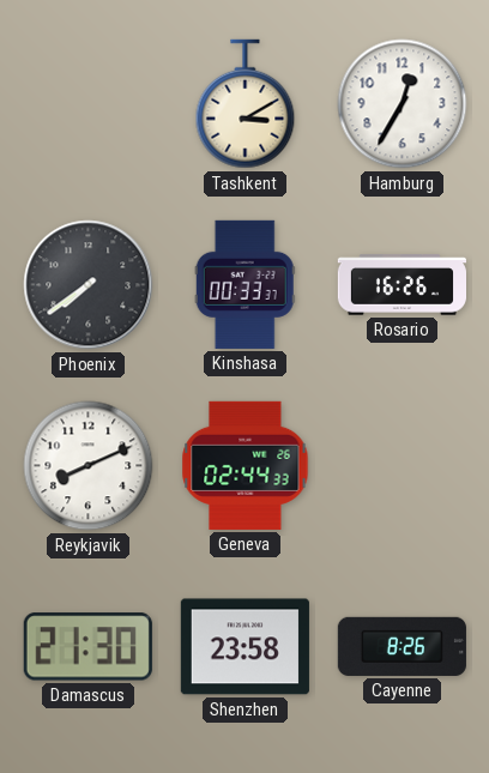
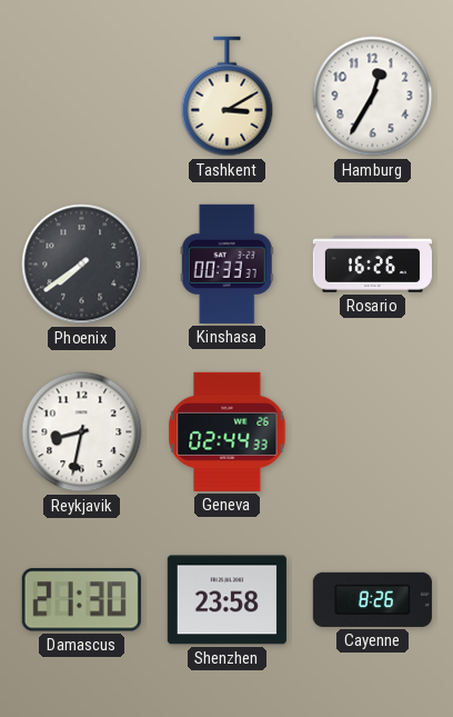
Reykjavik: 8:11 -> 8:32
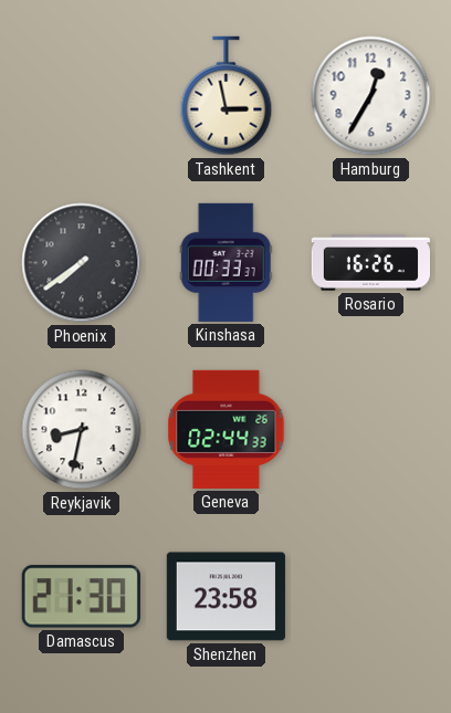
Tashkent: 3:10 -> 2:58
Cayenne: 8:26 -> none
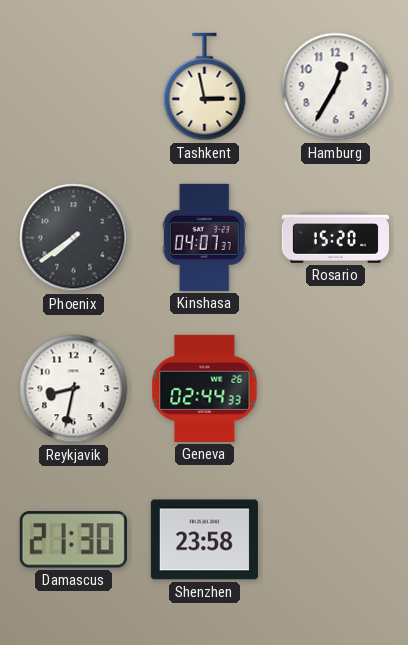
Kinshasa: 00:33 -> 04:07
Rosario: 16:26 -> 15:20
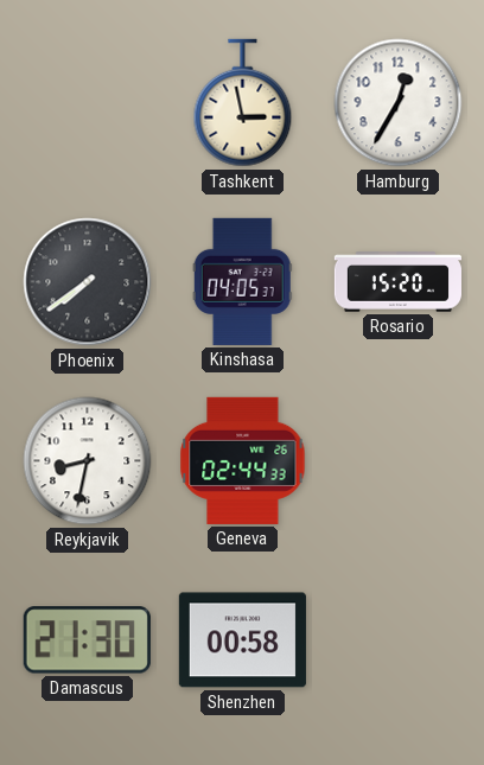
Kinshasa: 04:07 -> 04:05
Shenzhen: 23:58 -> 00:58
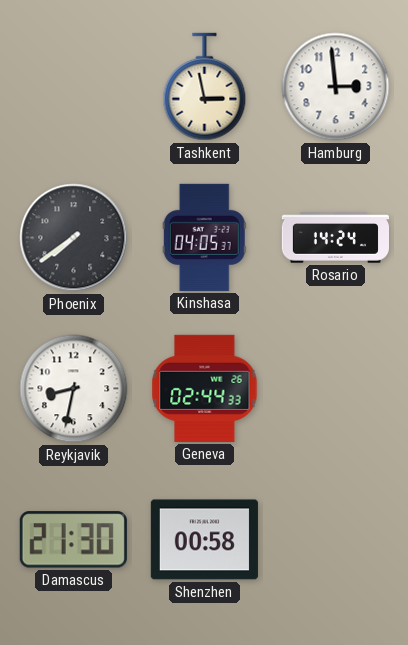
Hamburg: 12:35 -> 2:59
Rosario: 15:20 -> 14:24
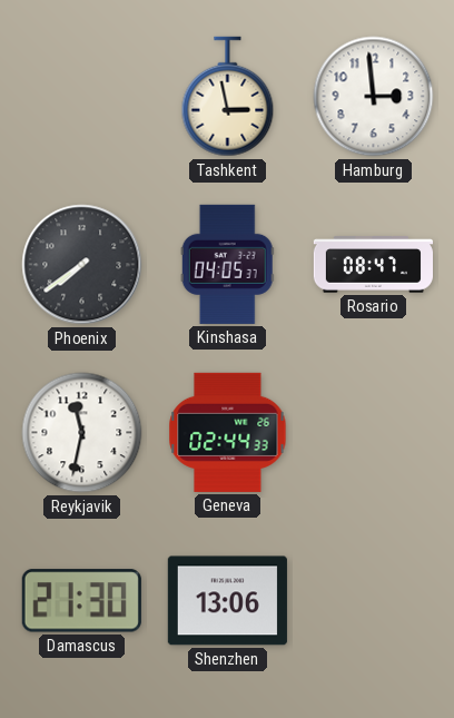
Rosario: 14:24 -> 08:47
Reykjavik: 8:32 -> 11:32
Shenzhen: 00:58 -> 13:06
